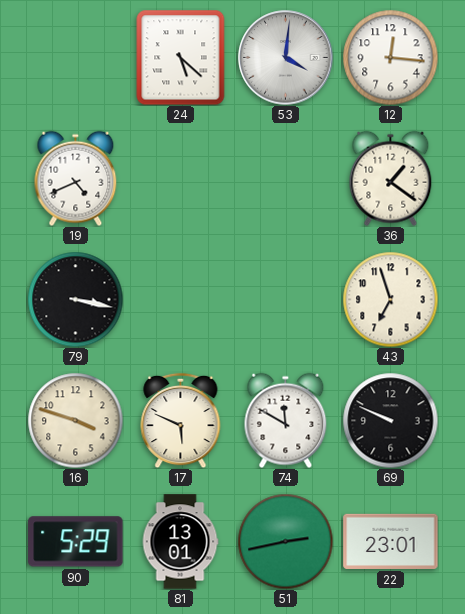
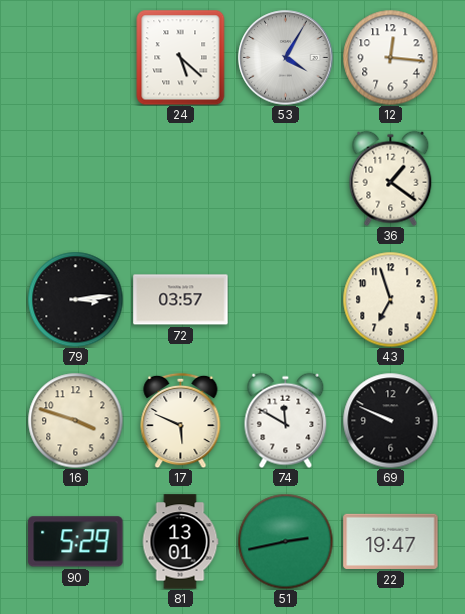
53: 4:01 -> 4:05
19: 4:41 -> none
79: 3:17 -> 3:14
72: none -> 03:57
22: 23:01 -> 19:47
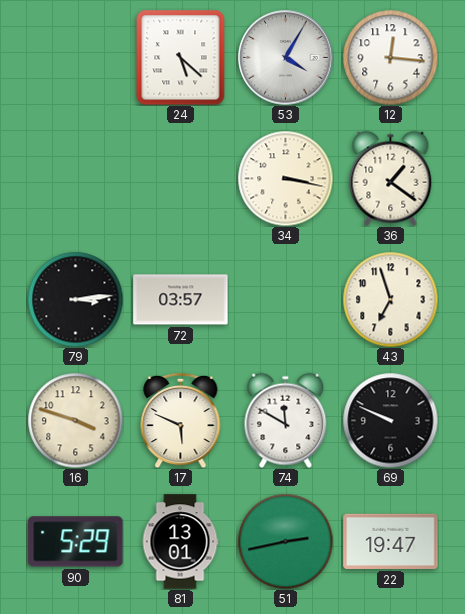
34: none -> 3:17
